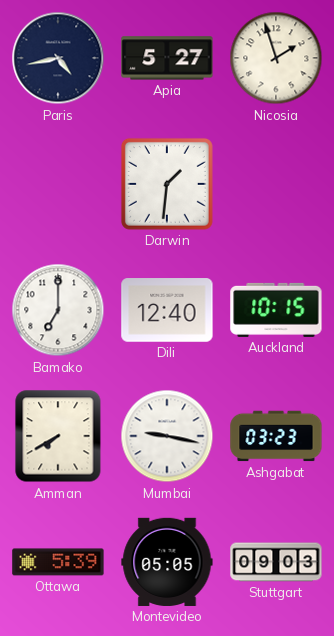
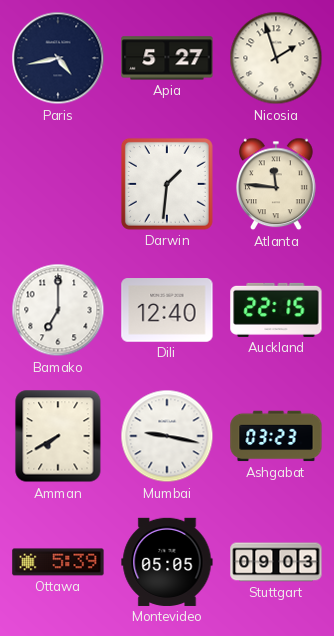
Atlanta: none -> 11:46
Auckland: 10:15 -> 22:15
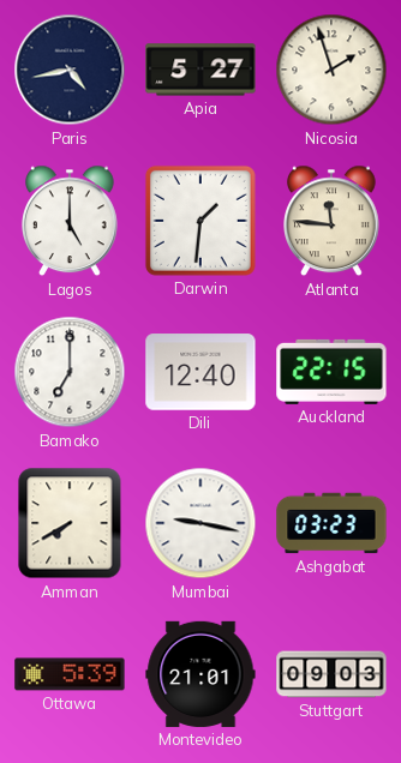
Lagos: none -> 5:00
Montevideo: 05:05 -> 21:01
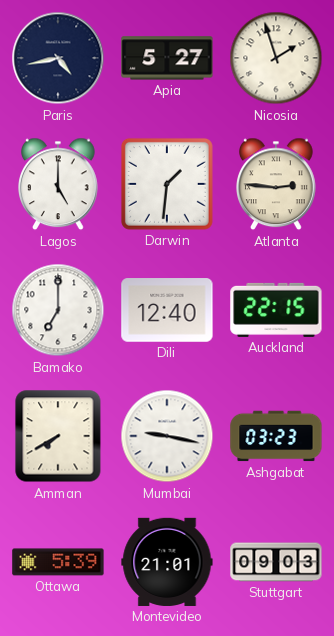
Atlanta: 11:46 -> 2:46
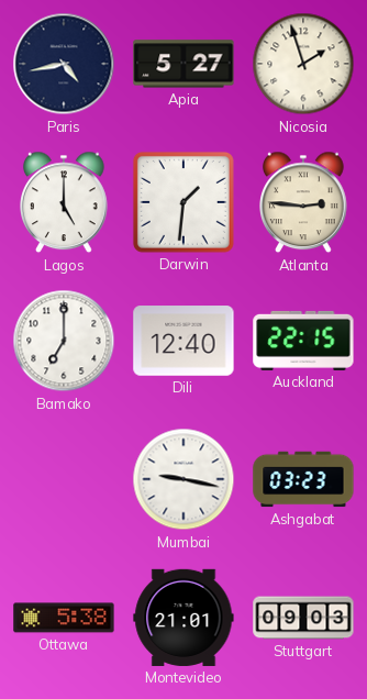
Amman: 7:40 -> none
Ottawa: 5:39 -> 5:38
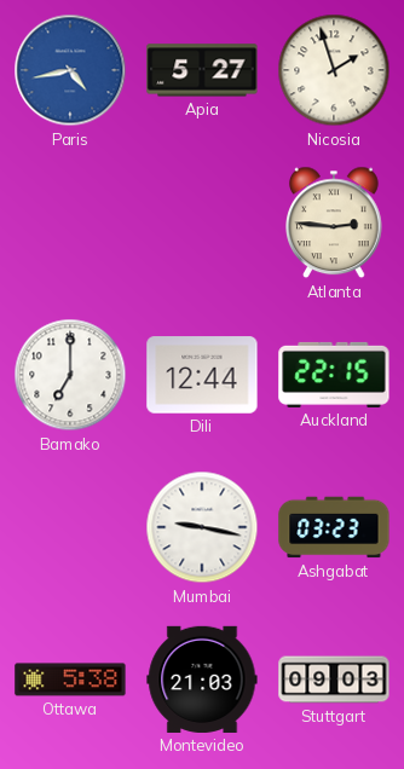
Paris dial: navy -> blue
Lagos: 5:00 -> none
Darwin: 1:31 -> none
Dili: 12:40 -> 12:44
Montevideo: 21:01 -> 21:03
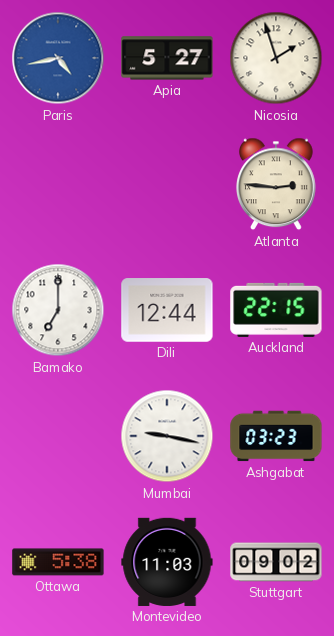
Montevideo: 21:03 -> 11:03
Stuttgart: 09:03 -> 09:02
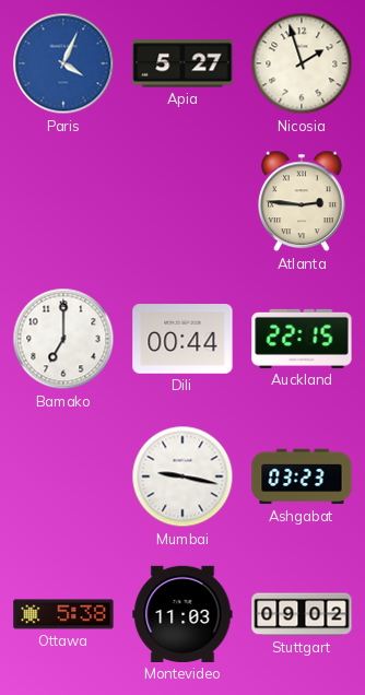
Paris: 4:43 -> 4:04
Dili: 12:44 -> 00:44
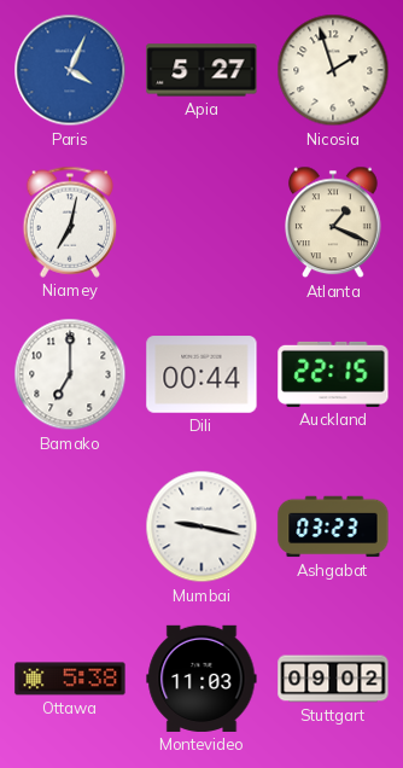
Niamey: none -> 7:02
Atlanta: 2:46 -> 1:19
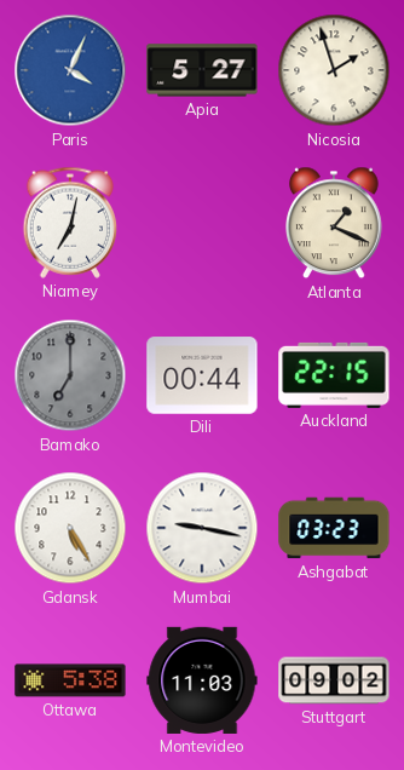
Bamako dial: white -> grey
Gdansk: none -> 5:25
